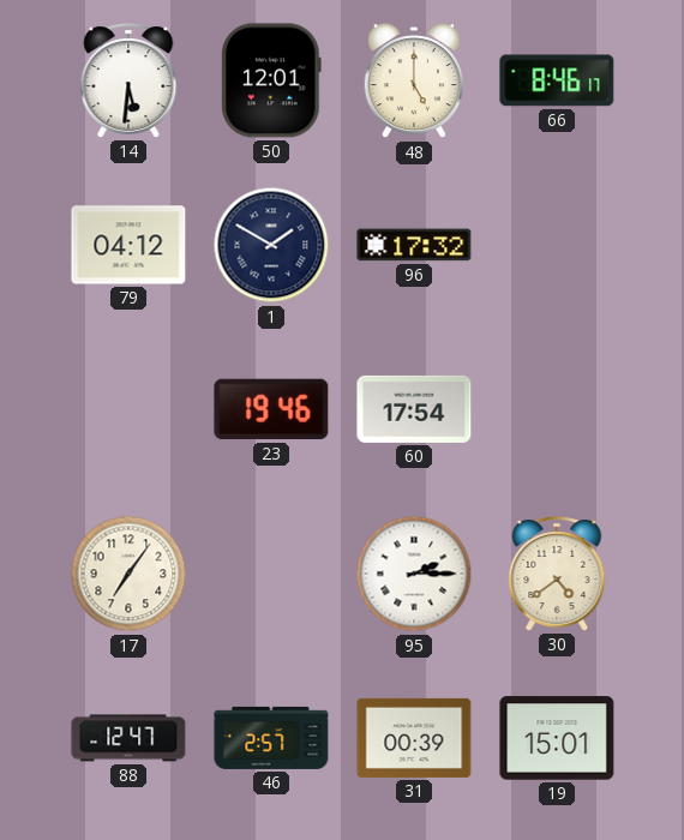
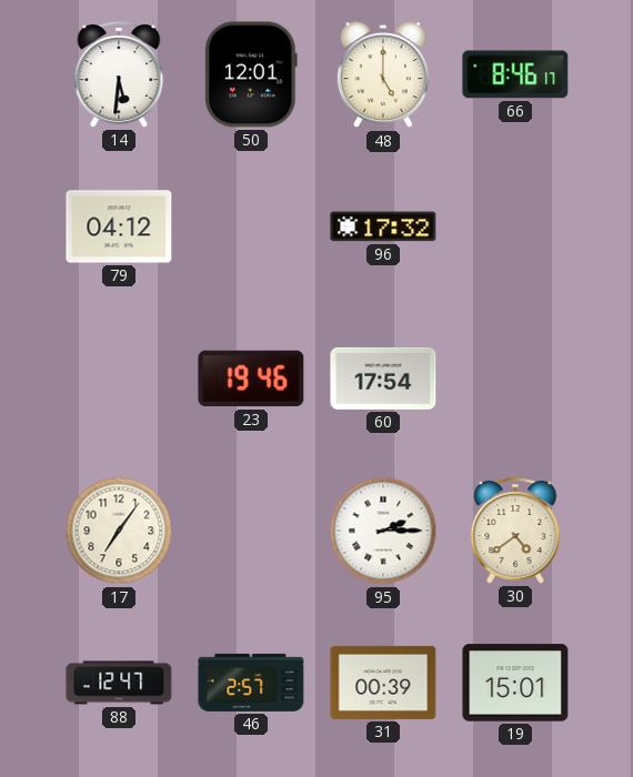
1: 1:50 -> none
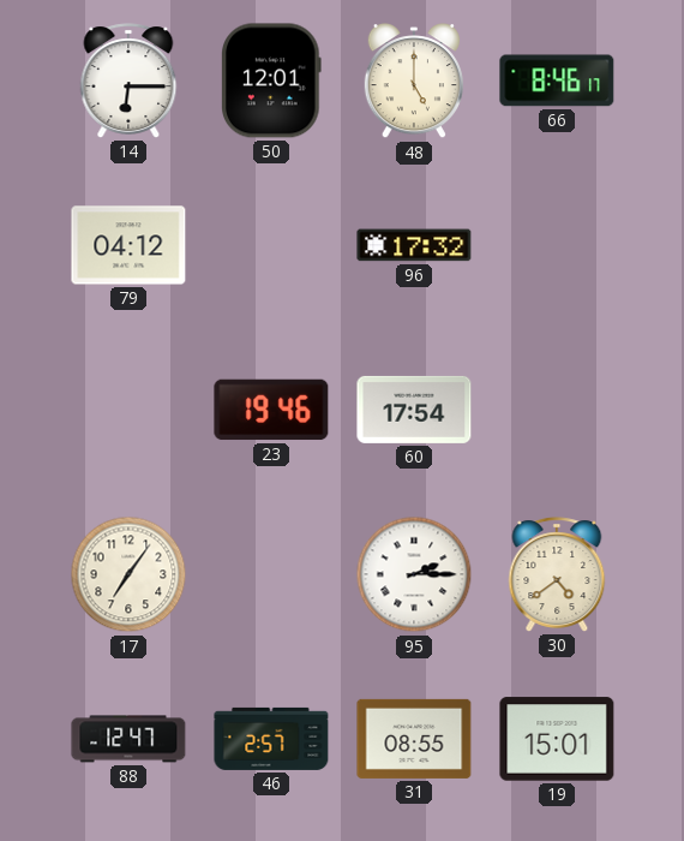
14: 5:31 -> 6:15
31: 00:39 -> 08:55
